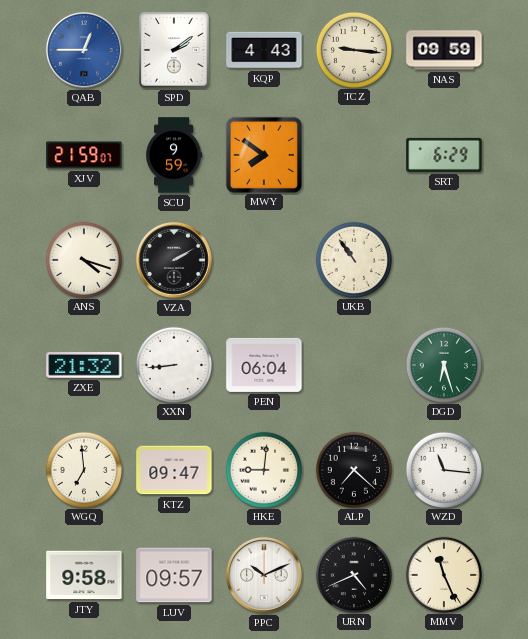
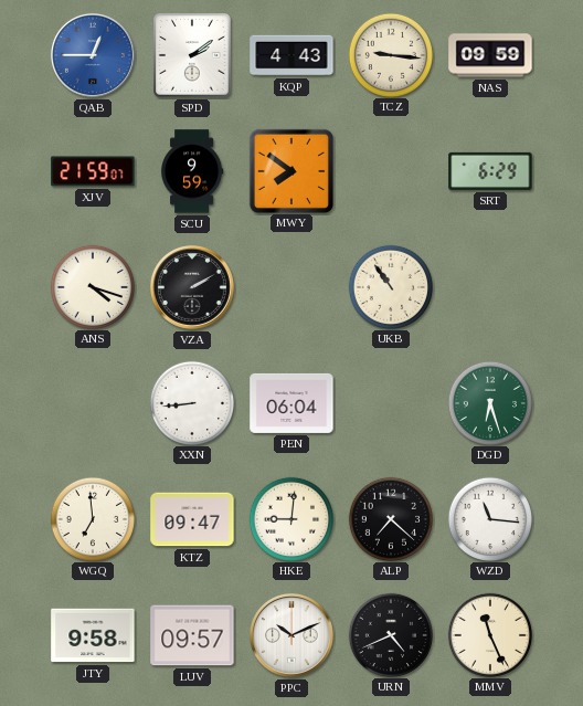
ZXE: 21:32 -> none
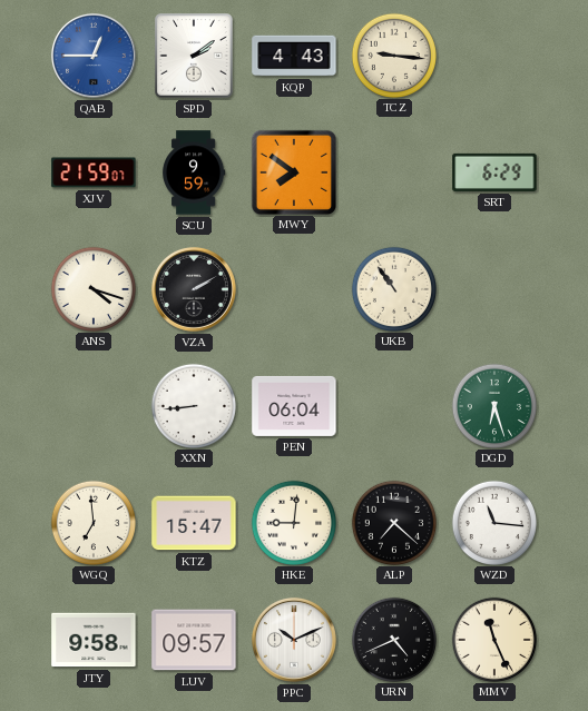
NAS: 09:59 -> none
KTZ: 09:47 -> 15:47
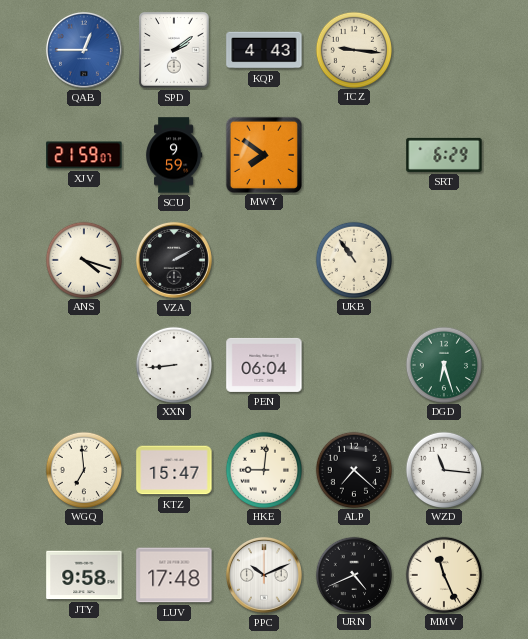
LUV: 09:57 -> 17:48
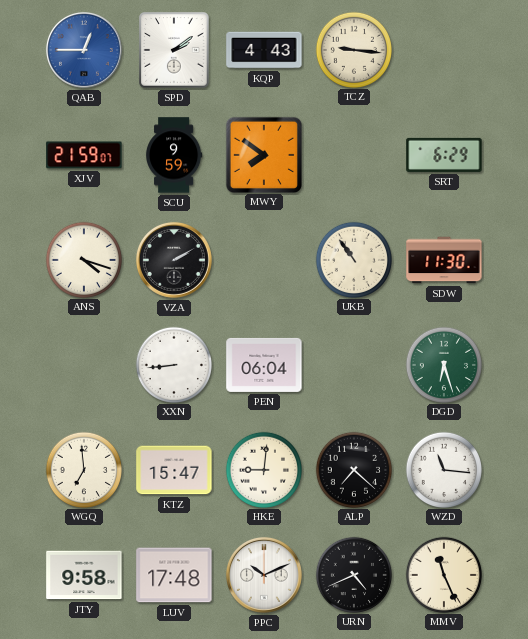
SDW: none -> 11:30
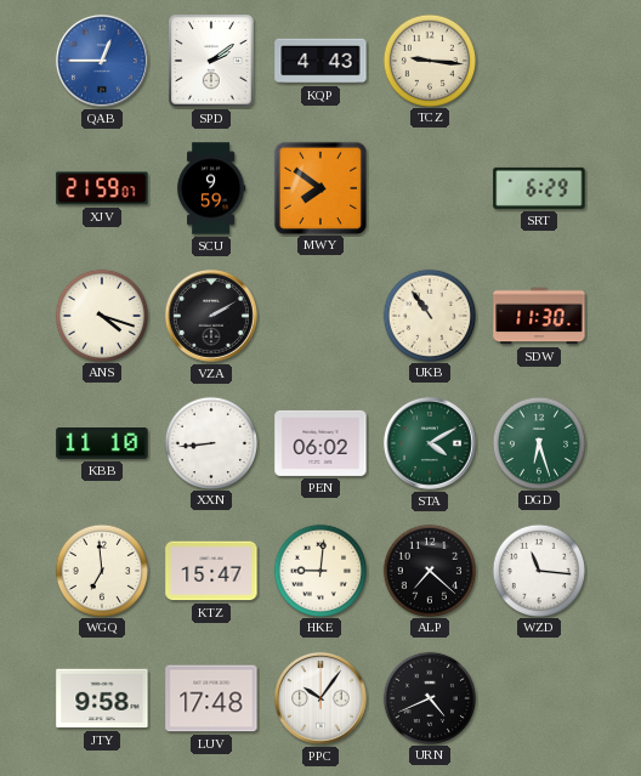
KBB: none -> 11:10
PEN: 06:04 -> 06:02
STA: none -> 4:10
PPC: 10:11 -> 10:06
MMV: 11:26 -> none
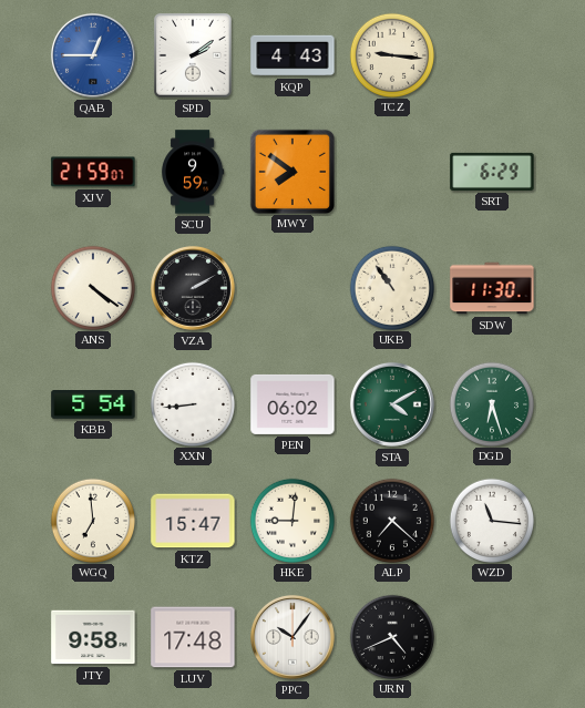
ANS: 4:18 -> 4:21
KBB: 11:10 -> 5:54
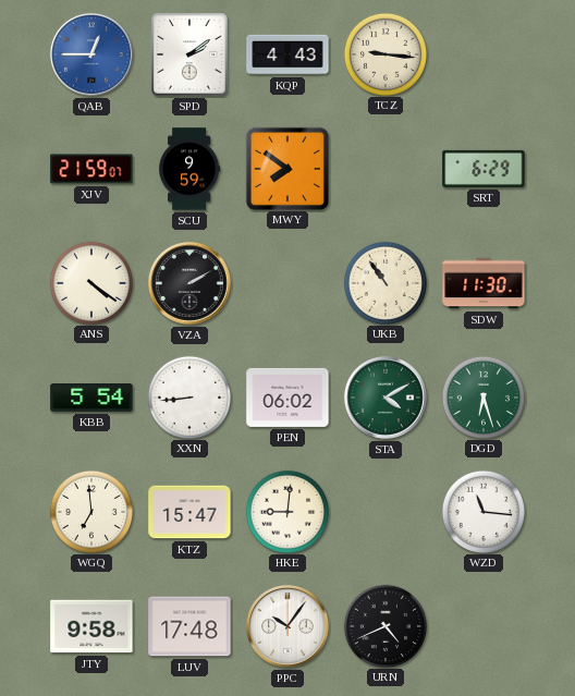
ALP: 7:22 -> none
